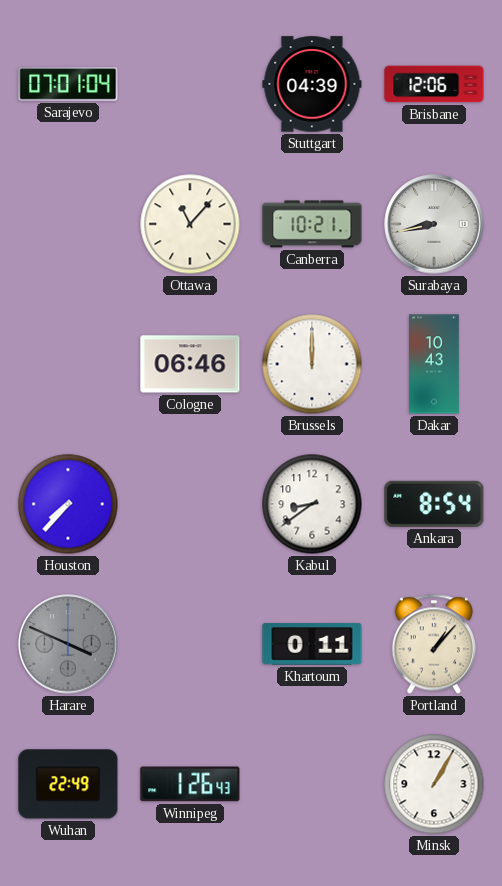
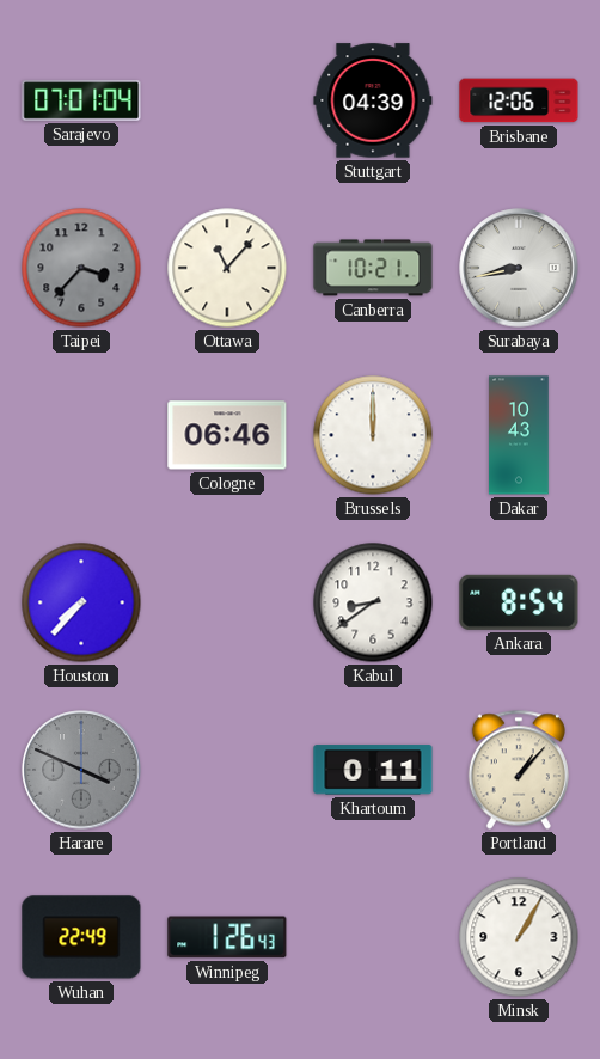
Taipei: none -> 3:37
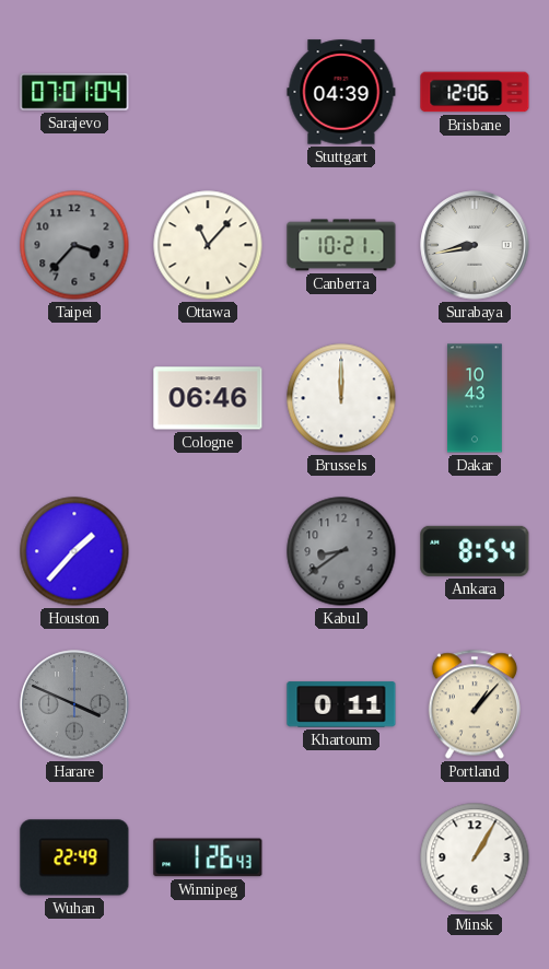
Houston: 7:37 -> 1:37
Kabul dial: white -> grey
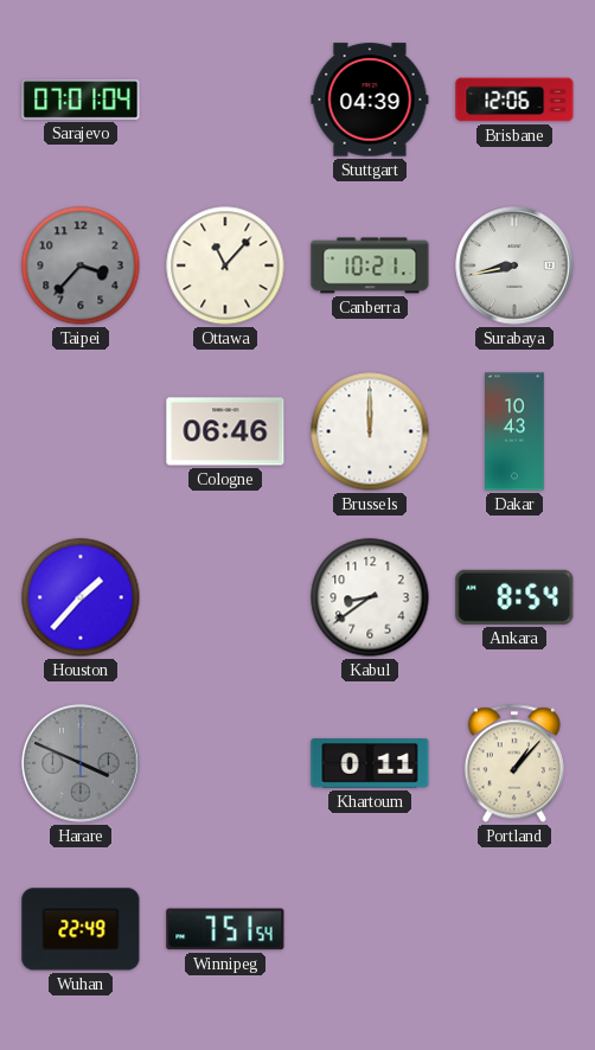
Kabul dial: grey -> white
Winnipeg: 1:26 -> 7:51
Minsk: 1:05 -> none
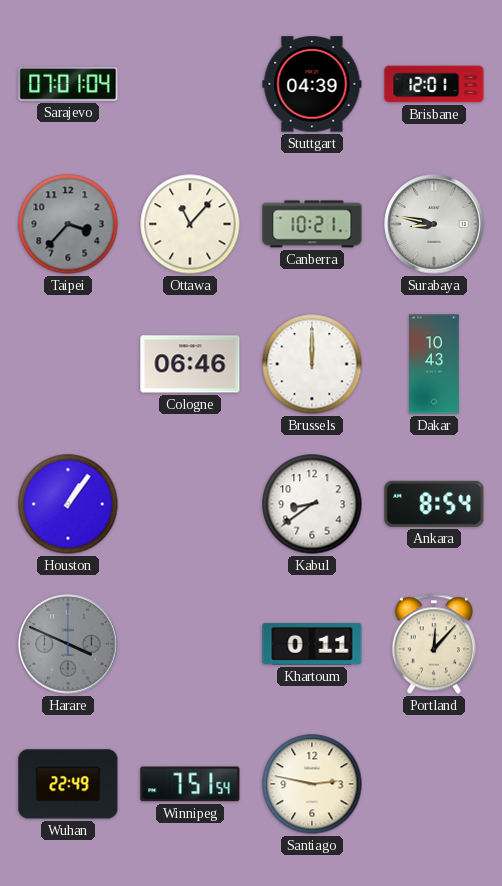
Brisbane: 12:06 -> 12:01
Surabaya: 8:43 -> 8:47
Houston: 1:37 -> 1:06
Portland: 1:07 -> 12:07
Santiago: none -> 2:47
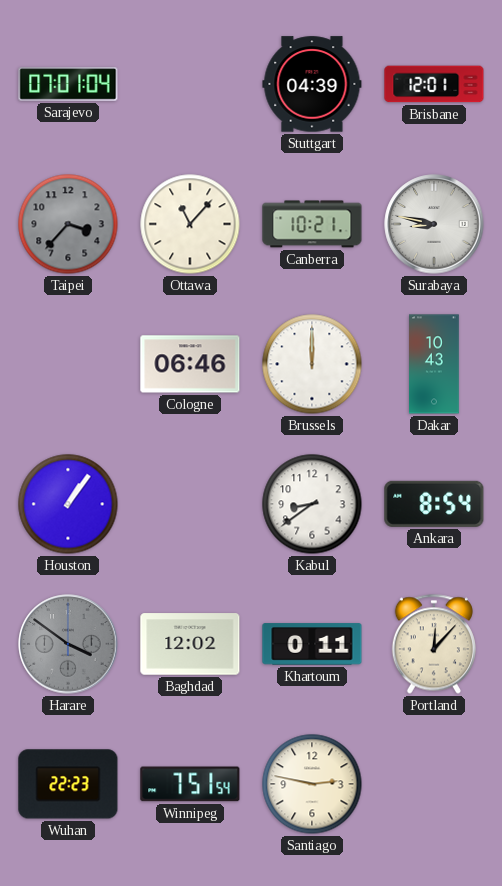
Harare: 3:49 -> 3:51
Baghdad: none -> 12:02
Wuhan: 22:49 -> 22:23
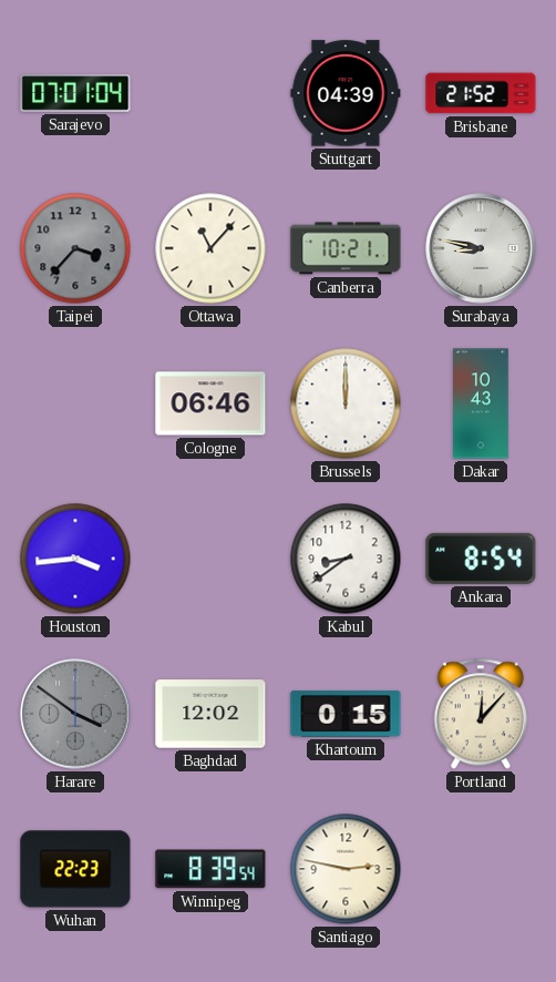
Brisbane: 12:01 -> 21:52
Houston: 1:06 -> 3:44
Khartoum: 0:11 -> 0:15
Winnipeg: 7:51 -> 8:39
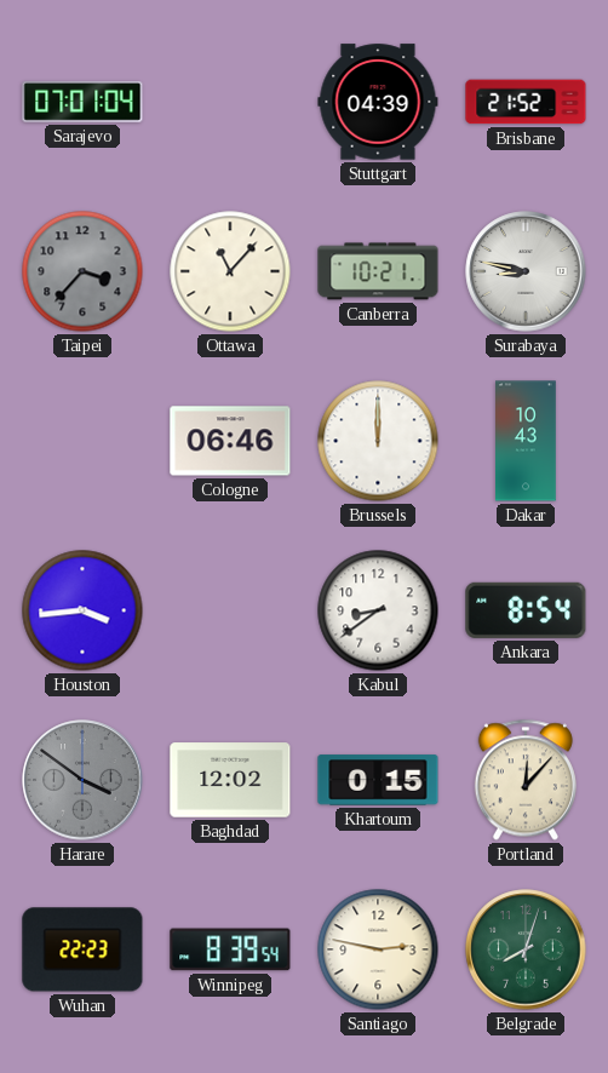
Belgrade: none -> 8:03
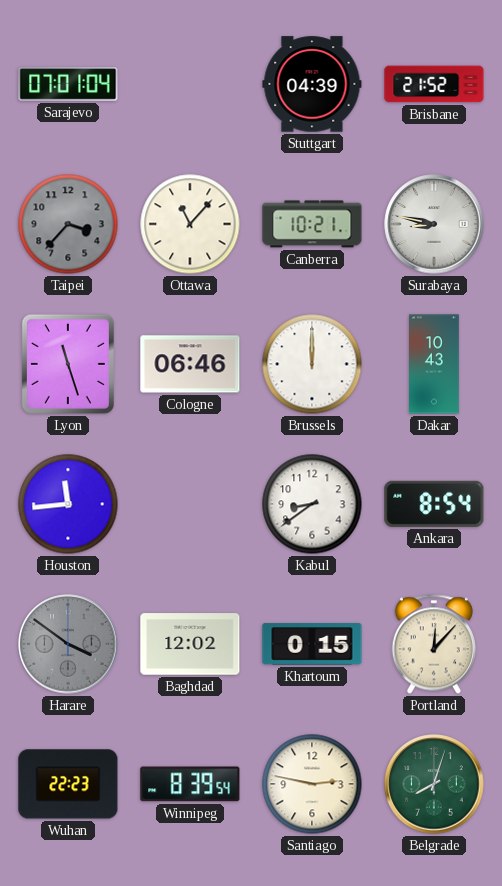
Lyon: none -> 11:27
Houston: 3:44 -> 11:44
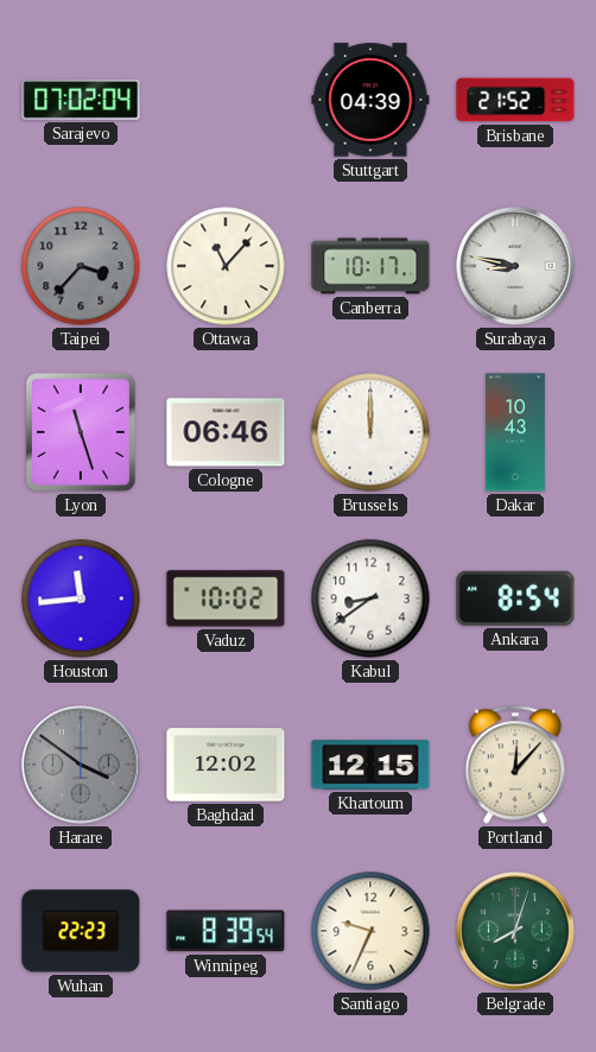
Sarajevo: 07:01 -> 07:02
Canberra: 10:21 -> 10:17
Vaduz: none -> 10:02
Khartoum: 0:15 -> 12:15
Santiago: 2:47 -> 9:34
